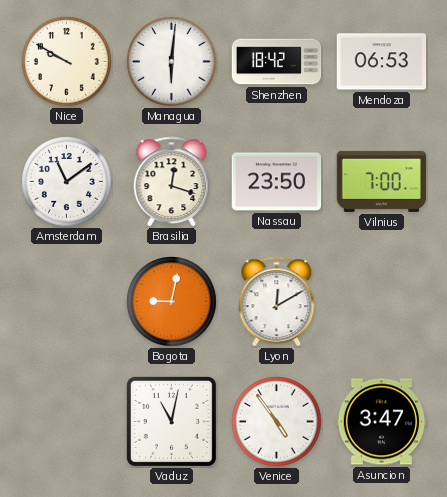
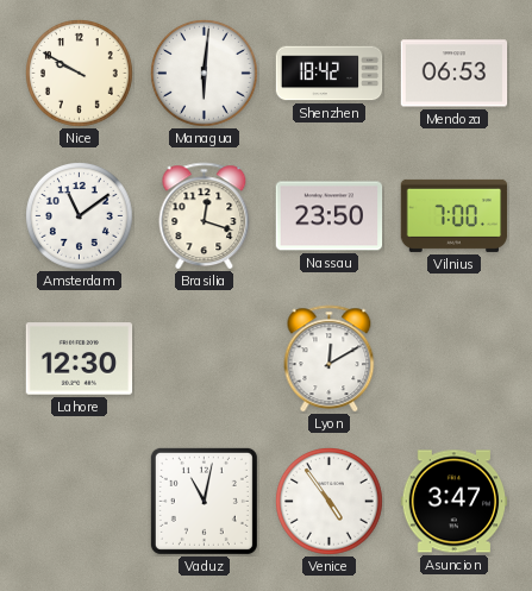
Lahore: none -> 12:30
Bogota: 9:02 -> none
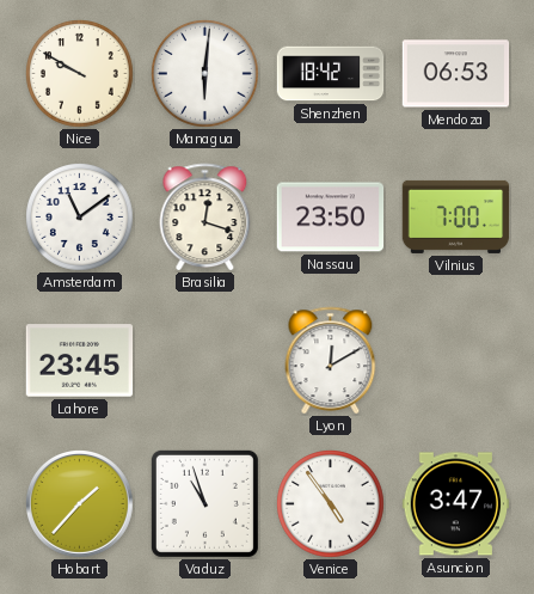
Lahore: 12:30 -> 23:45
Hobart: none -> 1:37
Vaduz: 11:02 -> 10:57
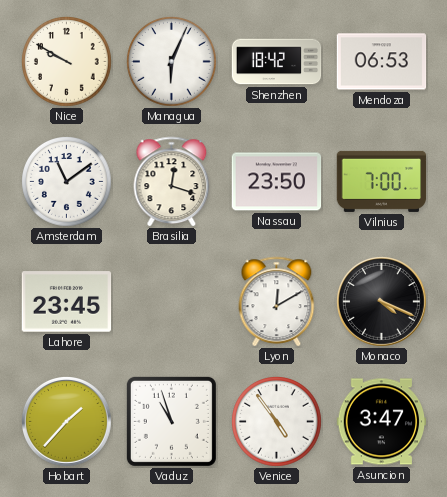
Managua: 6:01 -> 6:04
Monaco: none -> 4:19
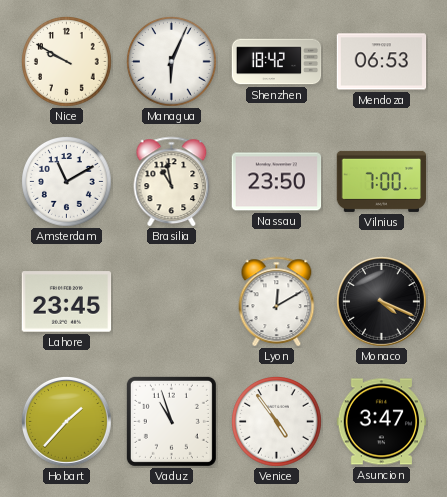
Amsterdam: 11:09 -> 11:10
Brasilia: 12:18 -> 10:58
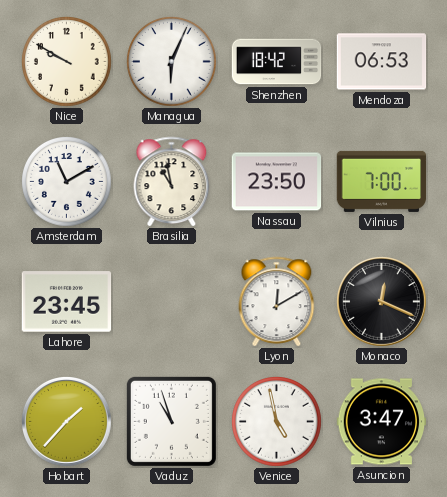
Monaco: 4:19 -> 12:19
Venice: 4:54 -> 4:58
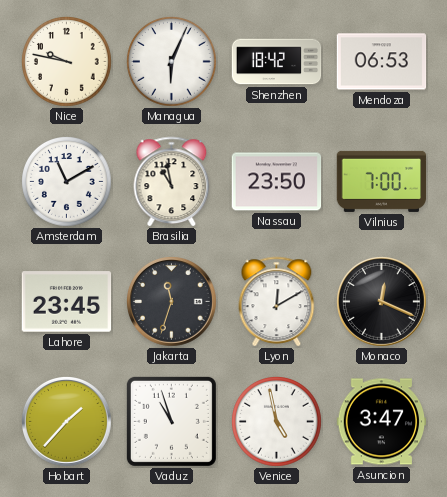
Nice: 9:50 -> 9:47
Jakarta: none -> 11:33
